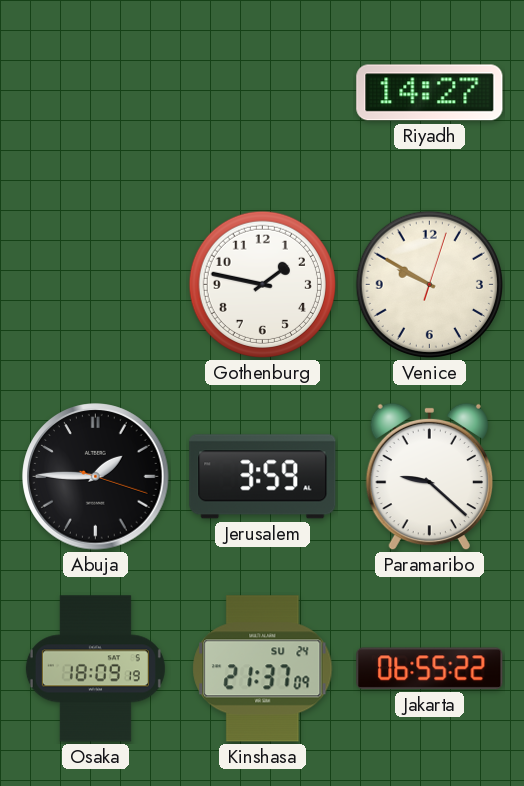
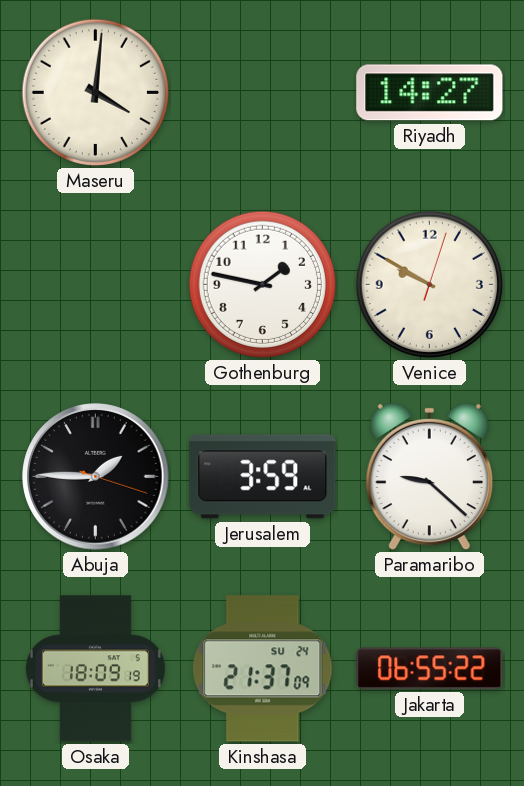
Maseru: none -> 4:01
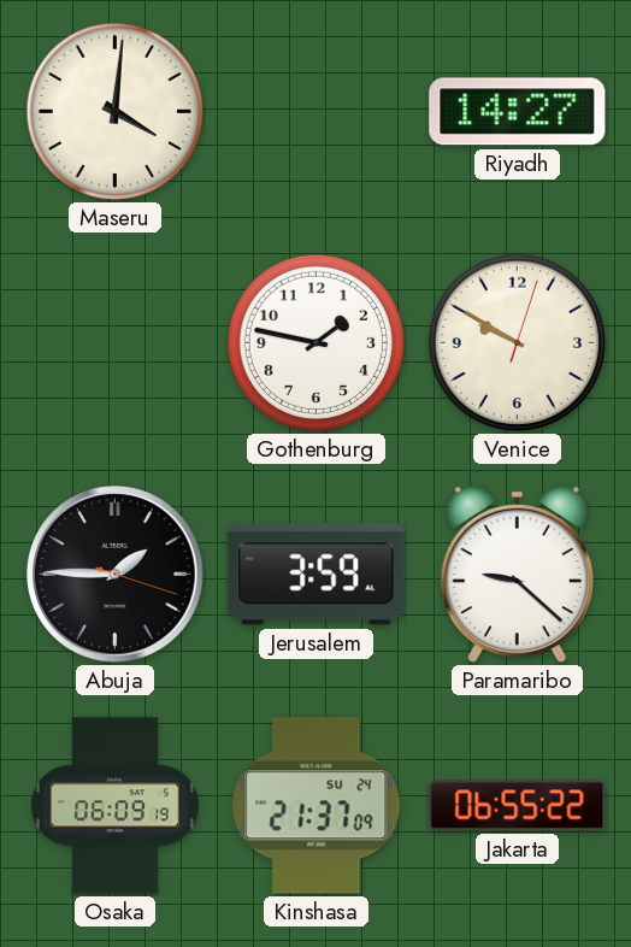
Osaka: 18:09 -> 06:09
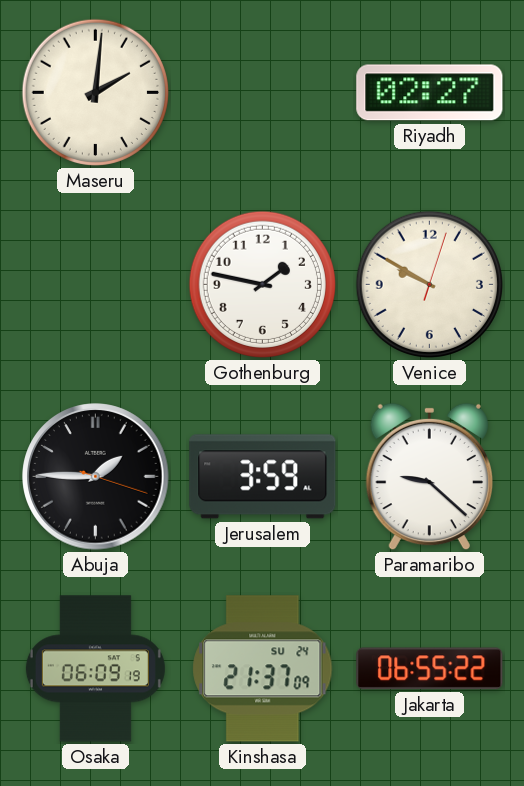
Maseru: 4:01 -> 2:01
Riyadh: 14:27 -> 02:27
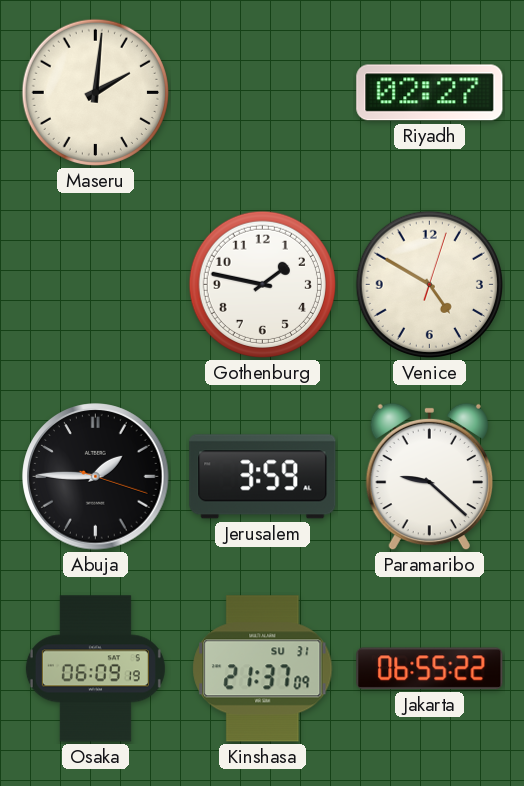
Venice: 9:50 -> 4:50
Kinshasa date: SU 24 -> SU 31
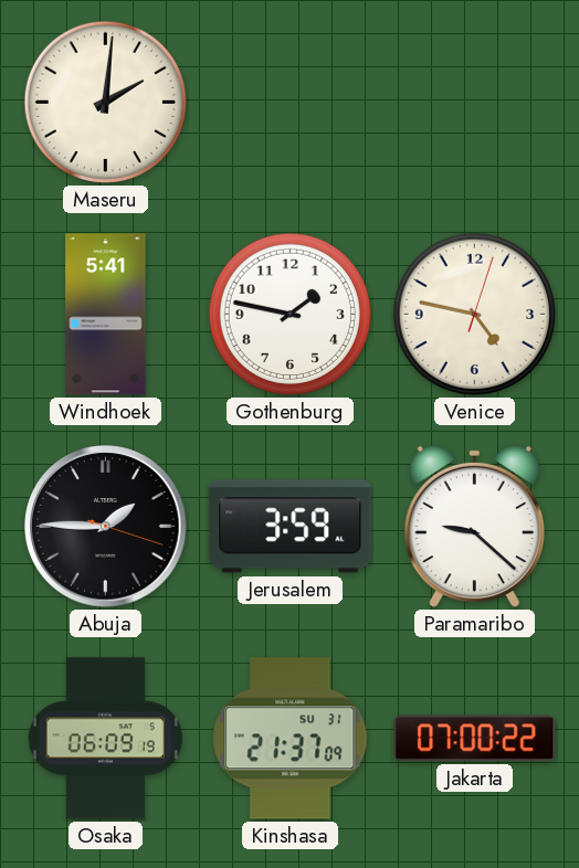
Riyadh: 02:27 -> none
Windhoek: none -> 5:41
Venice: 4:50 -> 4:47
Jakarta: 06:55 -> 07:00
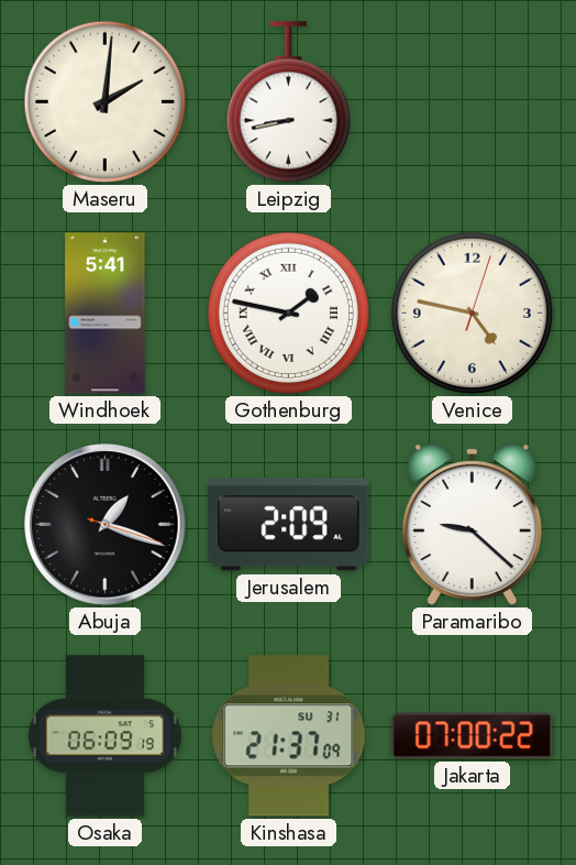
Leipzig: none -> 8:43
Gothenburg numerals: Arabic -> Roman
Abuja: 1:45 -> 1:18
Jerusalem: 3:59 -> 2:09
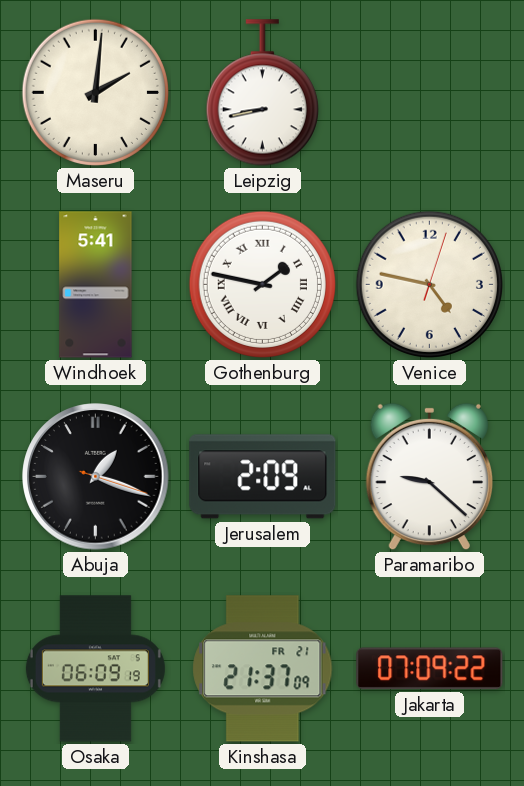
Kinshasa date: SU 31 -> FR 21
Jakarta: 07:00 -> 07:09
